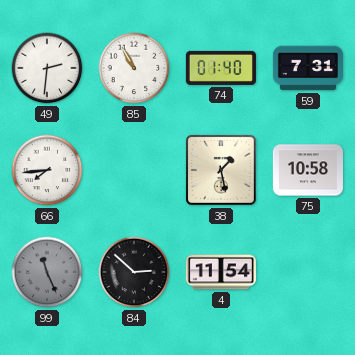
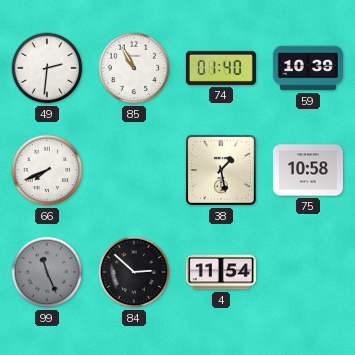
59: 7:31 -> 10:39
66: 7:44 -> 7:41
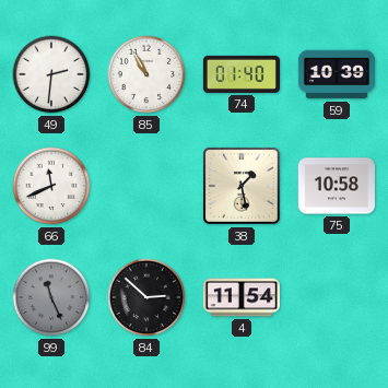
66: 7:41 -> 11:41
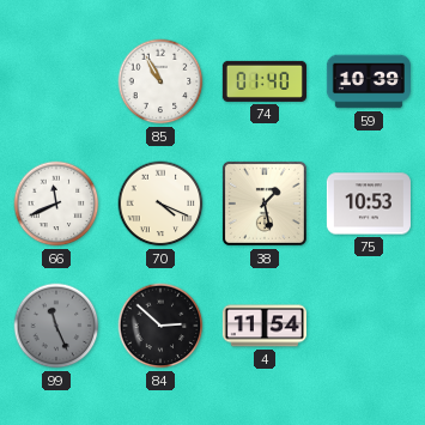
49: 2:31 -> none
70: none -> 4:19
75: 10:58 -> 10:53
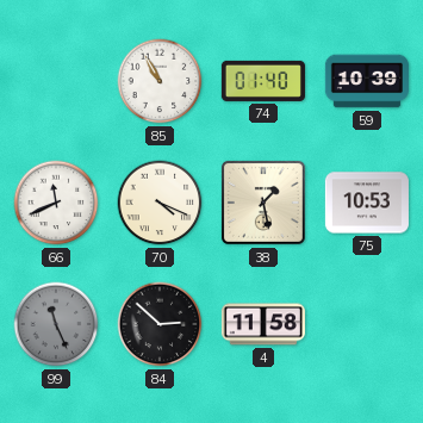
4: 11:54 -> 11:58
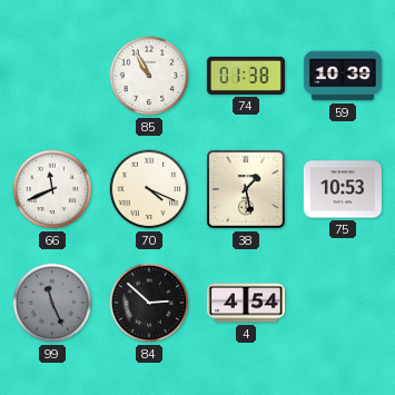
74: 01:40 -> 01:38
4: 11:58 -> 4:54
